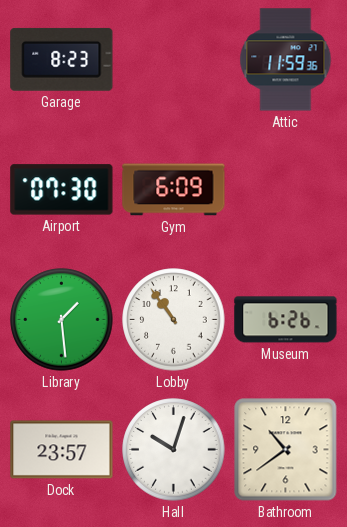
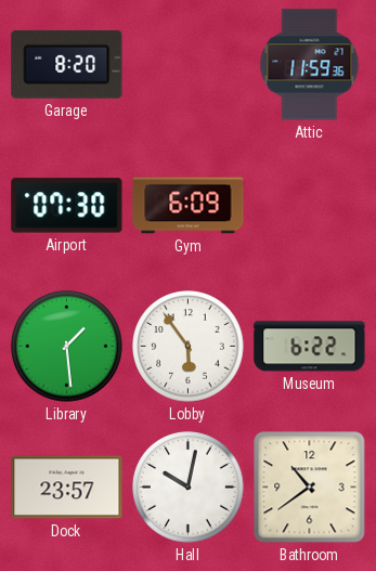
Garage: 8:23 -> 8:20
Lobby: 10:54 -> 5:54
Museum: 6:26 -> 6:22
Hall: 10:03 -> 10:02
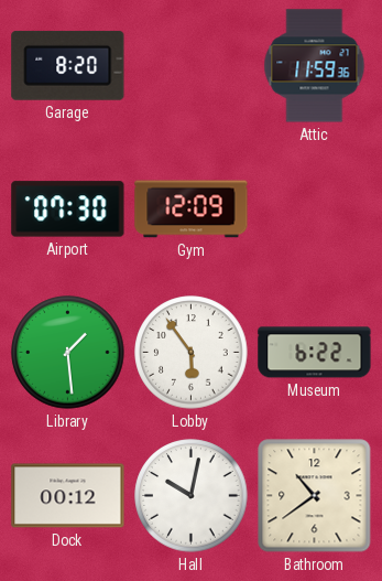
Gym: 6:09 -> 12:09
Dock: 23:57 -> 00:12
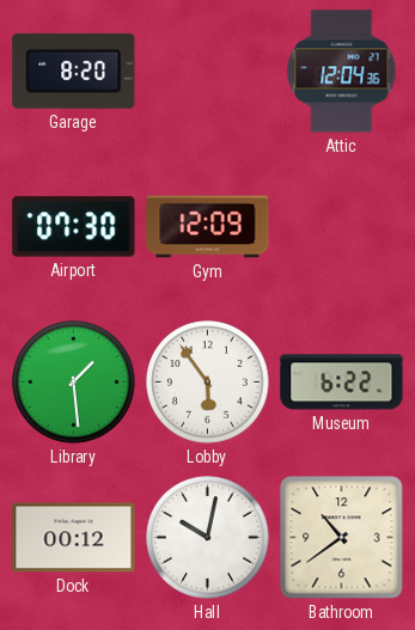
Attic: 11:59 -> 12:04
